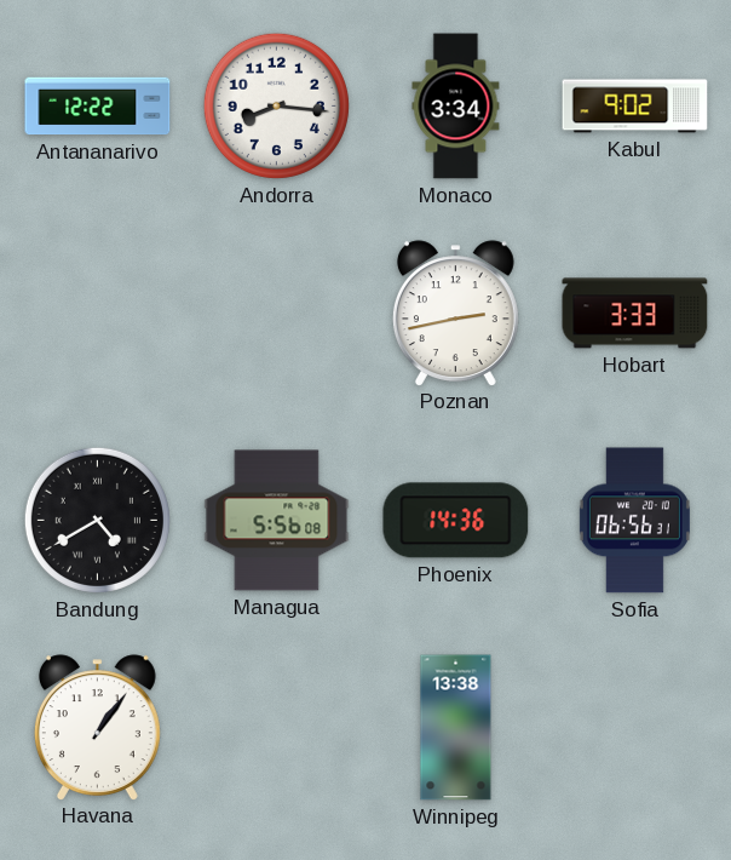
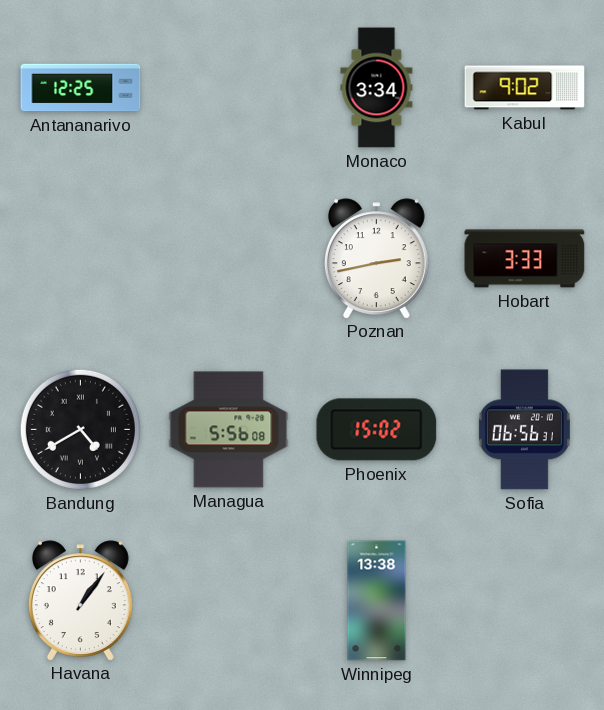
Antananarivo: 12:22 -> 12:25
Andorra: 8:16 -> none
Phoenix: 14:36 -> 15:02
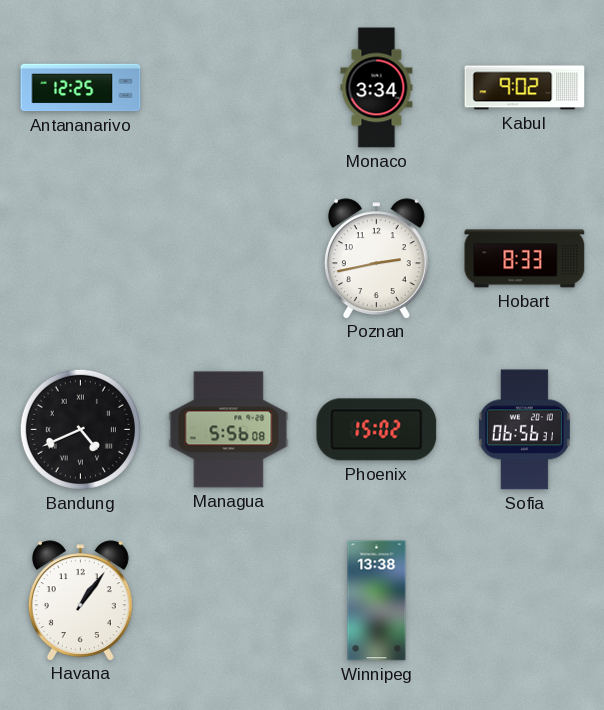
Hobart: 3:33 -> 8:33
Bandung: 4:40 -> 4:41
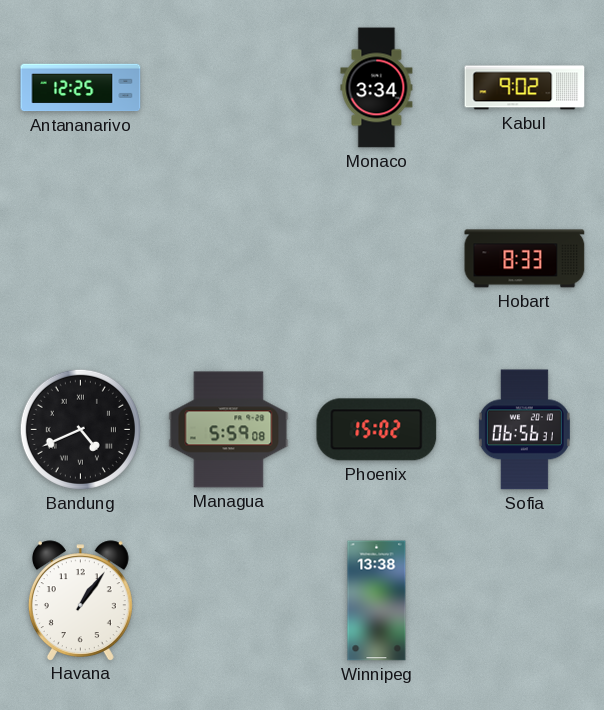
Poznan: 2:43 -> none
Managua: 5:56 -> 5:59
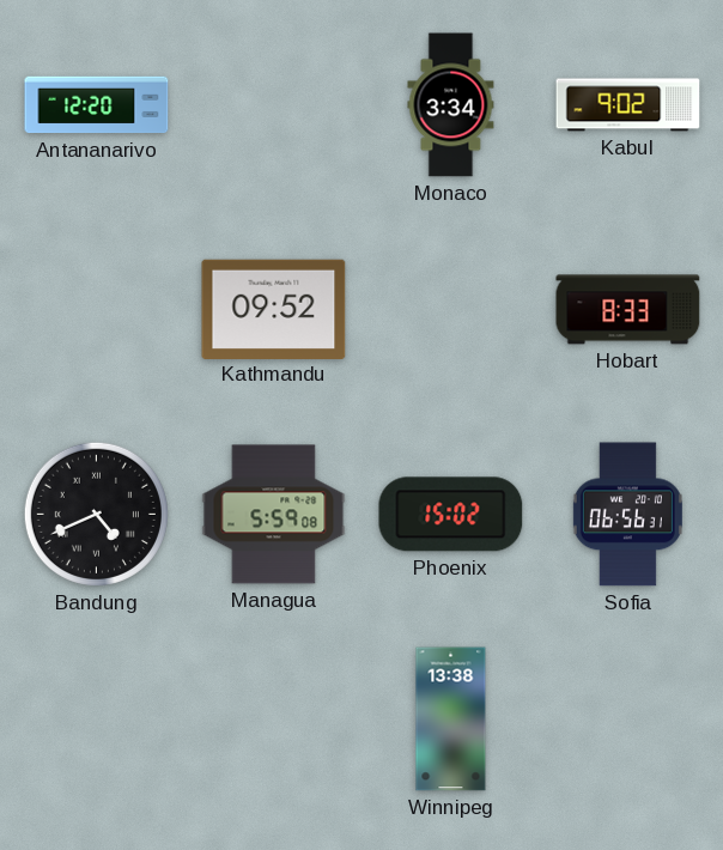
Antananarivo: 12:25 -> 12:20
Kathmandu: none -> 09:52
Havana: 1:06 -> none
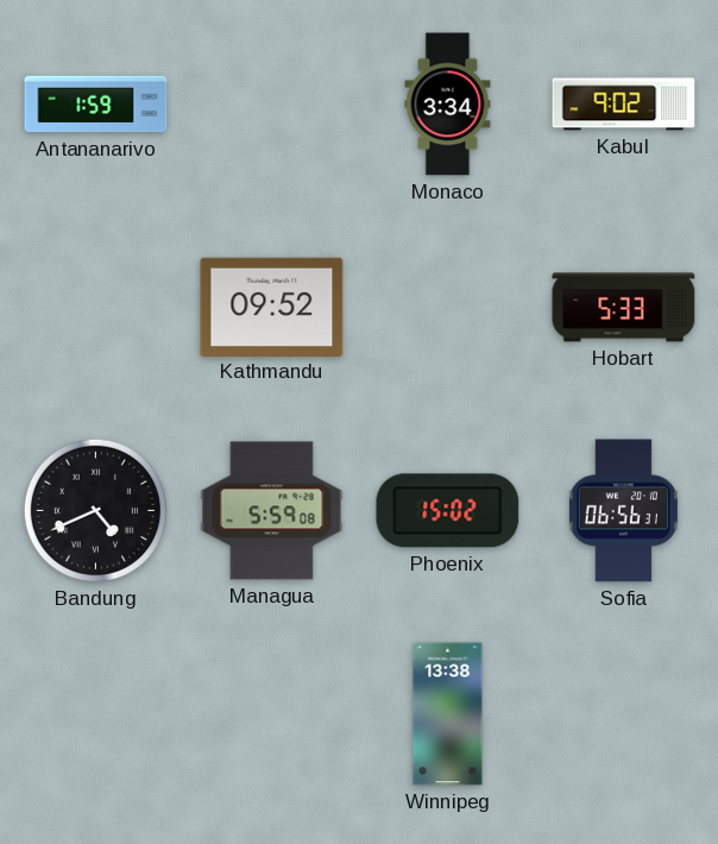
Antananarivo: 12:20 -> 1:59
Hobart: 8:33 -> 5:33
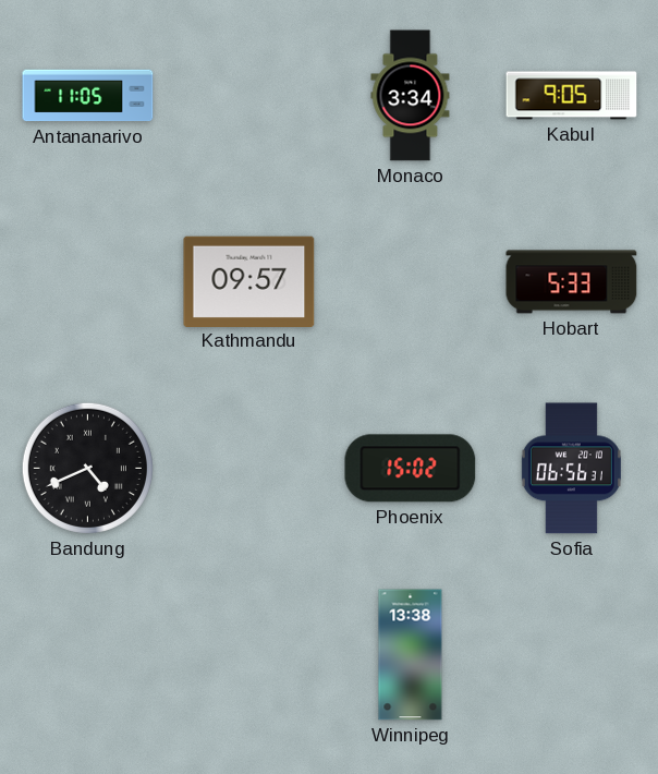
Antananarivo: 1:59 -> 11:05
Kabul: 9:02 -> 9:05
Kathmandu: 09:52 -> 09:57
Managua: 5:59 -> none
